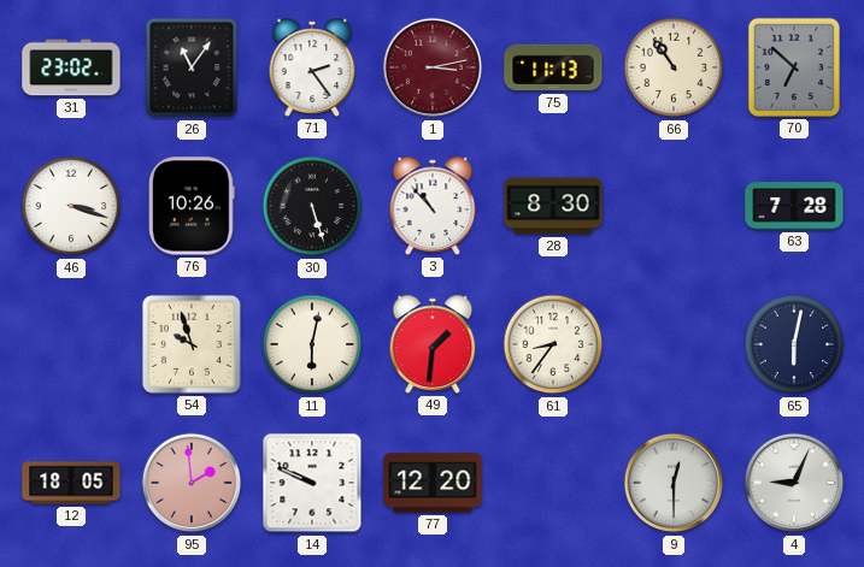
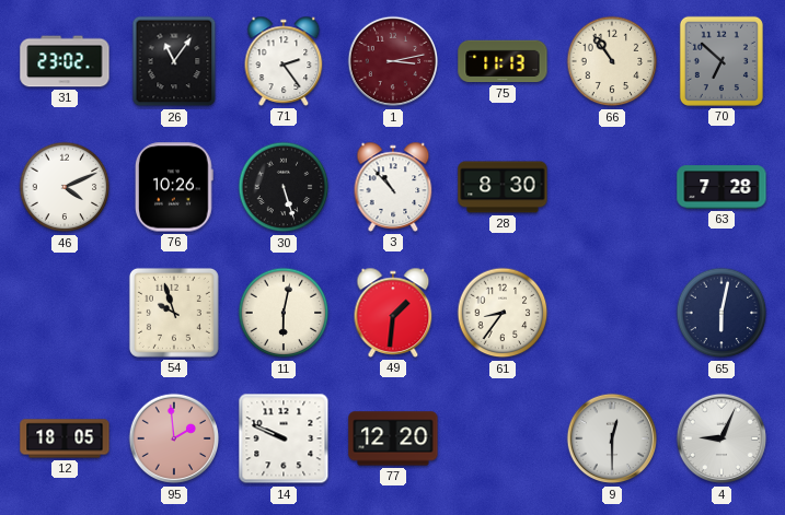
46: 3:18 -> 4:11
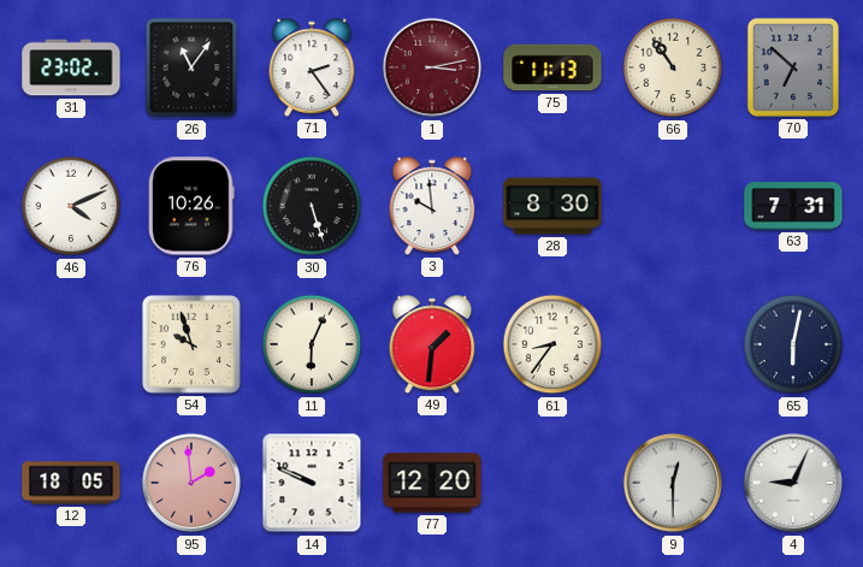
3: 10:53 -> 9:59
63: 7:28 -> 7:31
11: 6:02 -> 6:04
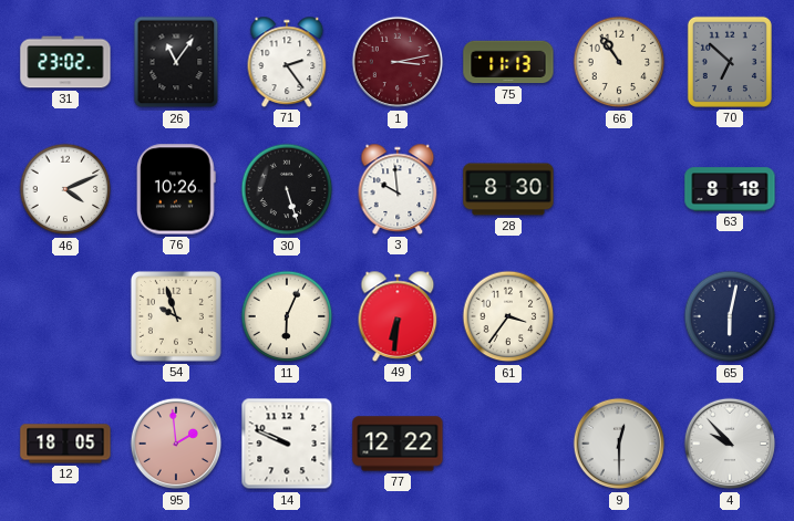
63: 7:31 -> 8:18
49: 1:31 -> 6:31
61: 8:36 -> 3:36
77: 12:20 -> 12:22
4: 9:04 -> 9:53
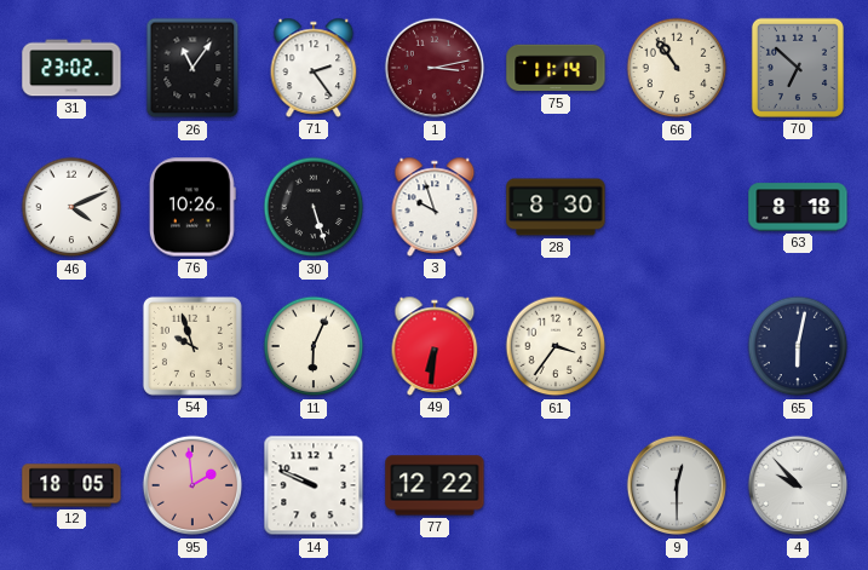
75: 11:13 -> 11:14
3: 9:59 -> 9:57
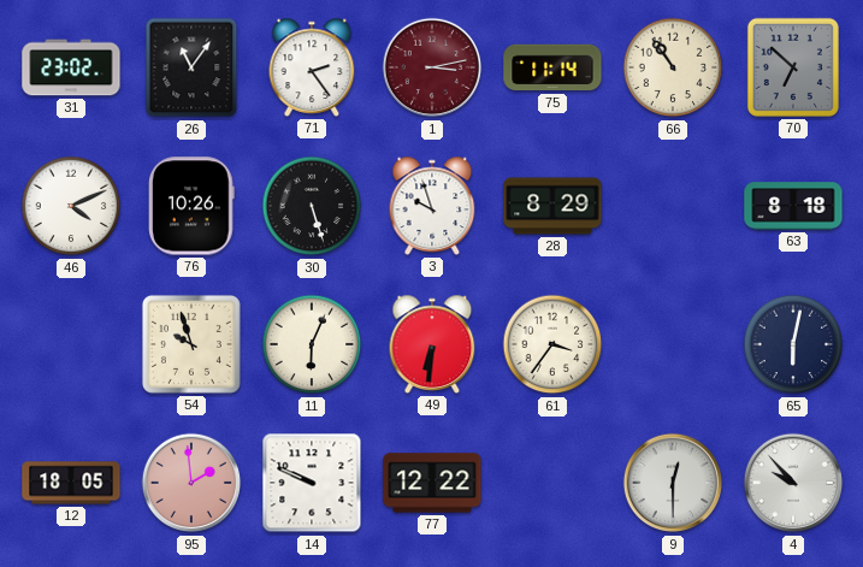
28: 8:30 -> 8:29
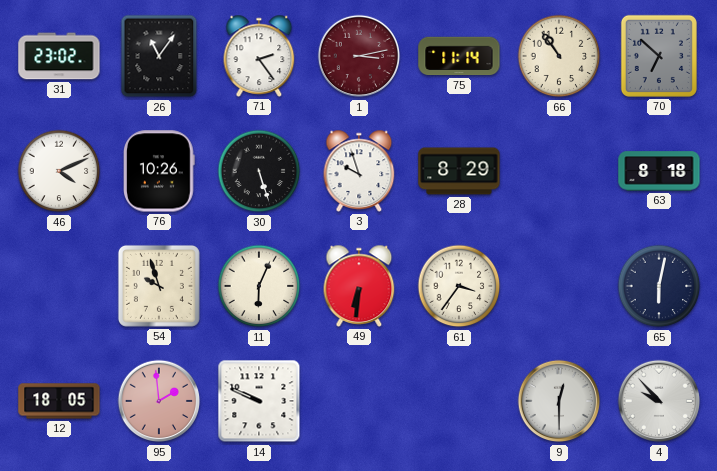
77: 12:22 -> none
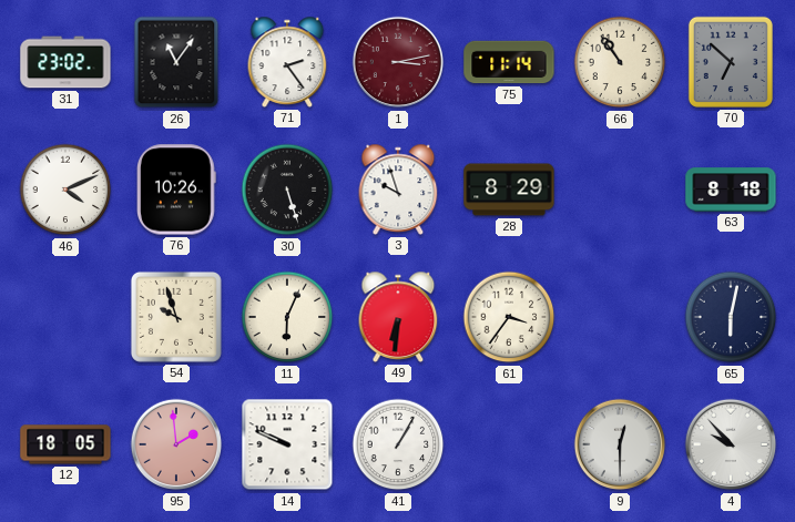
41: none -> 1:05
